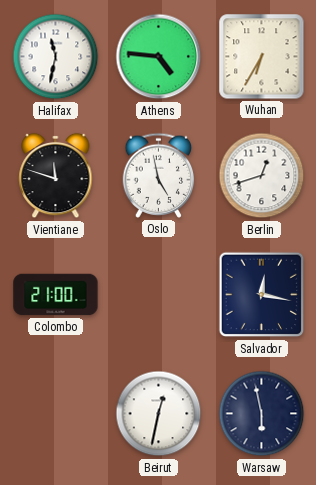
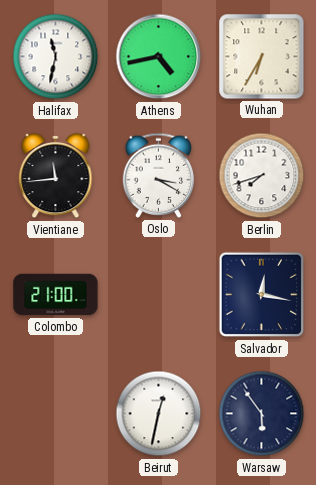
Athens: 4:46 -> 4:43
Vientiane: 11:48 -> 11:44
Oslo: 4:58 -> 3:20
Berlin: 12:42 -> 7:42
Warsaw: 5:58 -> 5:54
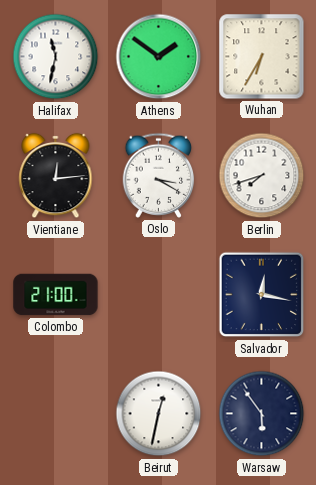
Athens: 4:43 -> 1:51
Vientiane: 11:44 -> 12:14
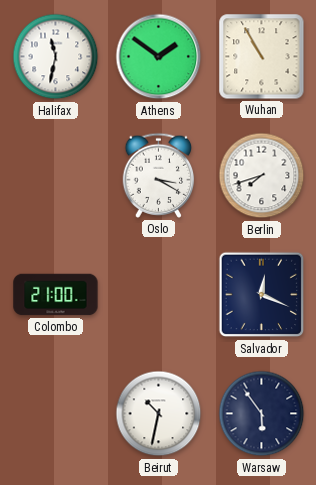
Wuhan: 6:35 -> 10:55
Vientiane: 12:14 -> none
Salvador: 12:17 -> 12:19
Beirut: 12:32 -> 10:32
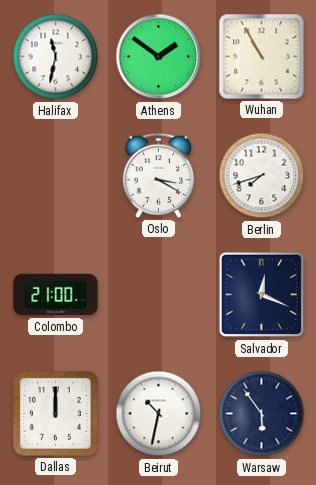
Dallas: none -> 12:00
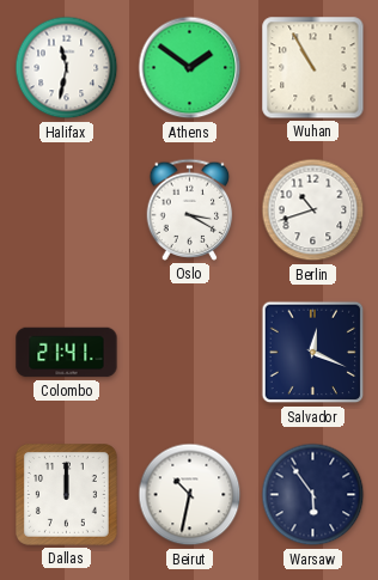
Berlin: 7:42 -> 10:42
Colombo: 21:00 -> 21:41
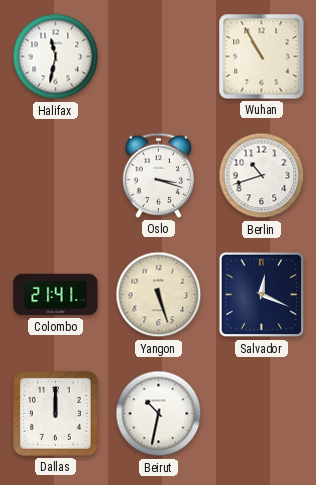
Athens: 1:51 -> none
Oslo: 3:20 -> 3:18
Yangon: none -> 5:27
Warsaw: 5:54 -> none
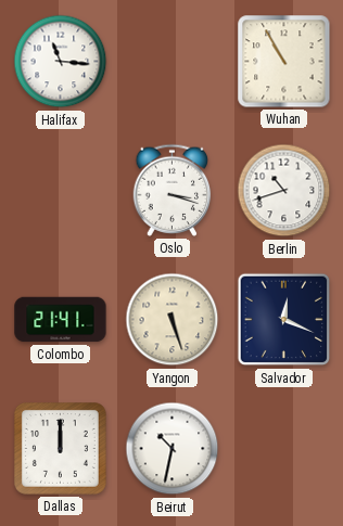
Halifax: 11:32 -> 11:16
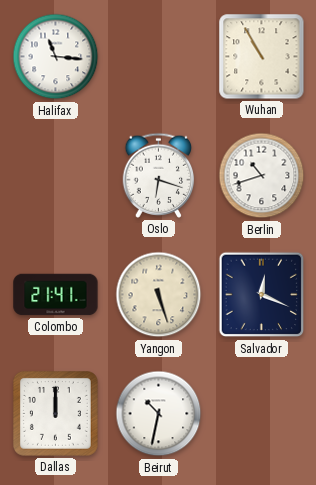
Oslo: 3:18 -> 6:18
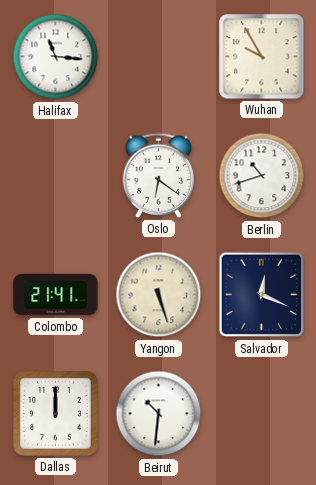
Wuhan: 10:55 -> 9:55
Oslo: 6:18 -> 6:21
Beirut: 10:32 -> 10:31
